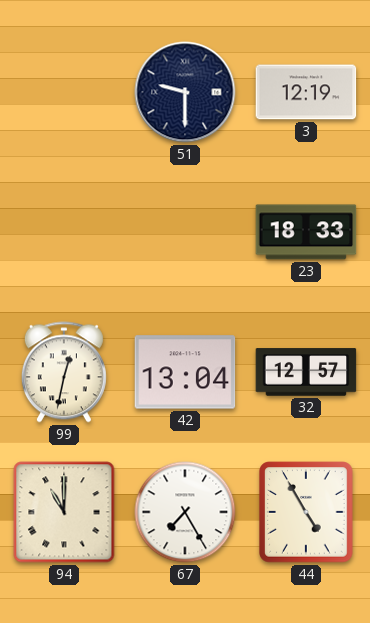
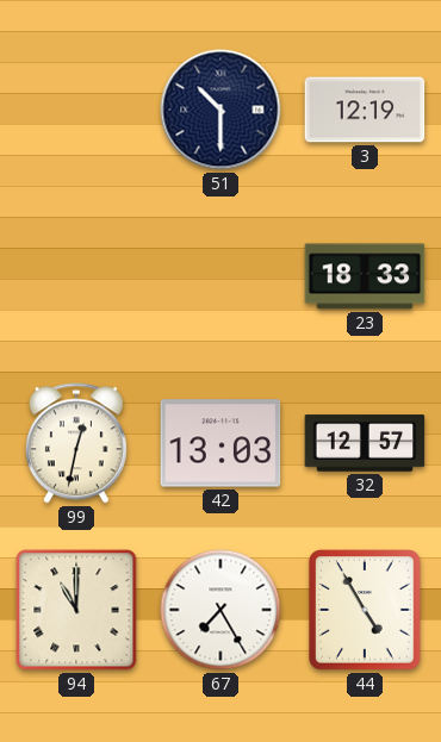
51: 9:30 -> 10:30
42: 13:04 -> 13:03
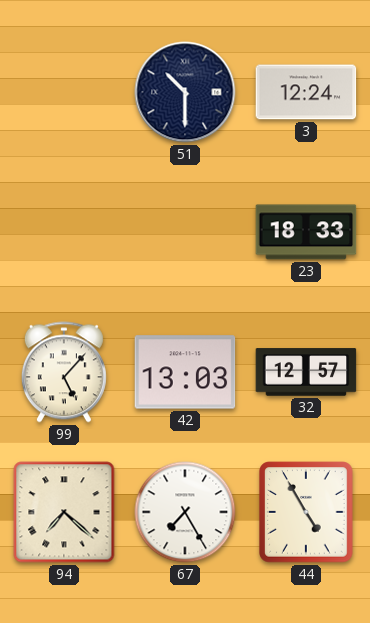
3: 12:19 -> 12:24
99: 12:32 -> 5:07
94: 11:00 -> 7:22
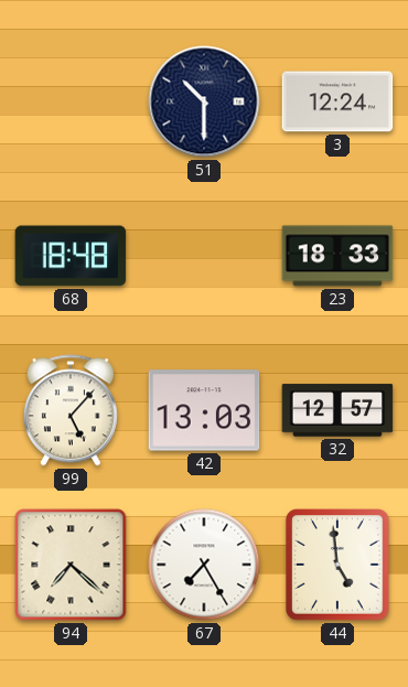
68: none -> 18:48
44: 4:55 -> 4:59
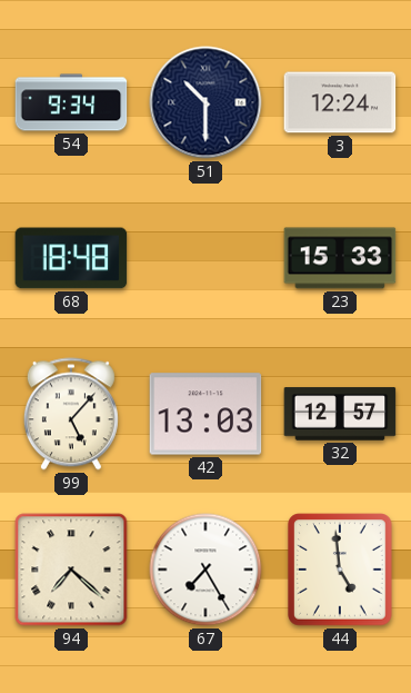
54: none -> 9:34
23: 18:33 -> 15:33
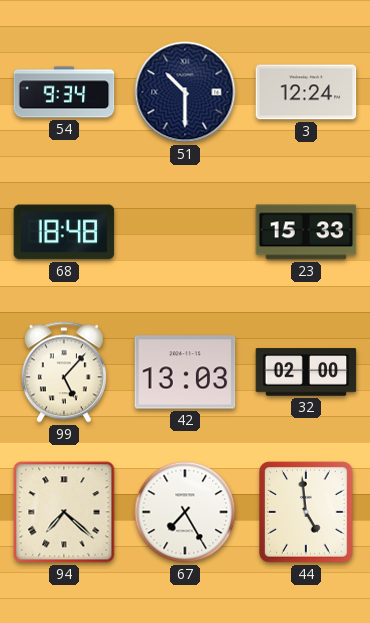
32: 12:57 -> 02:00
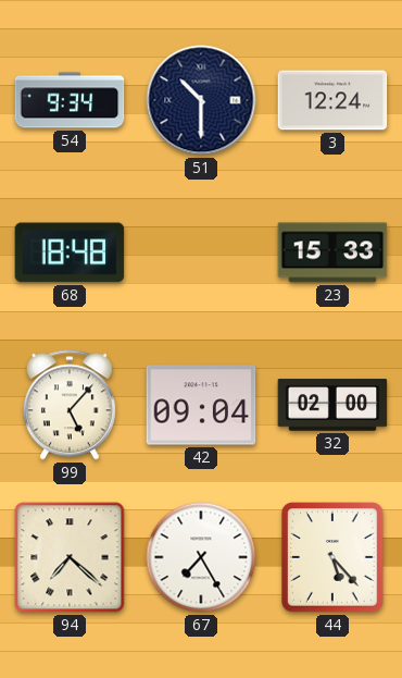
42: 13:03 -> 09:04
44: 4:59 -> 5:23
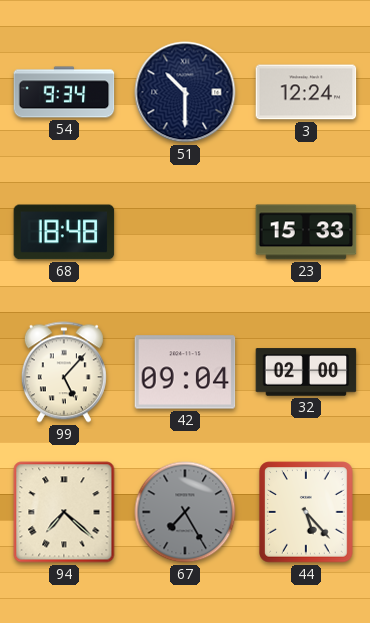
67 dial: white -> grey
